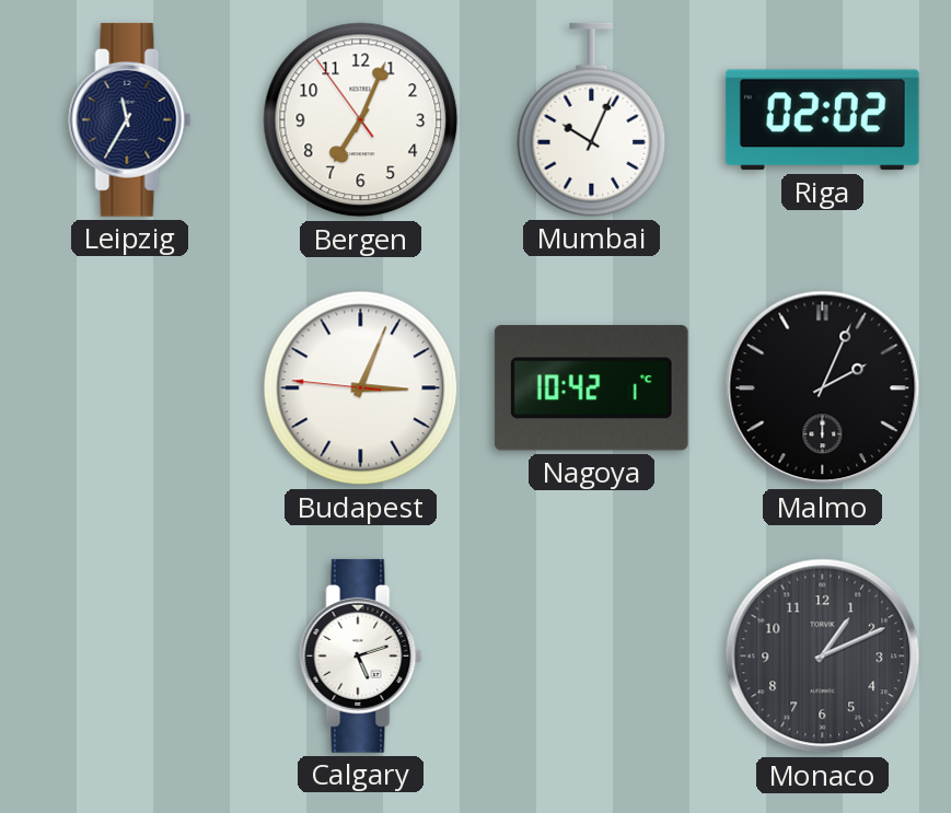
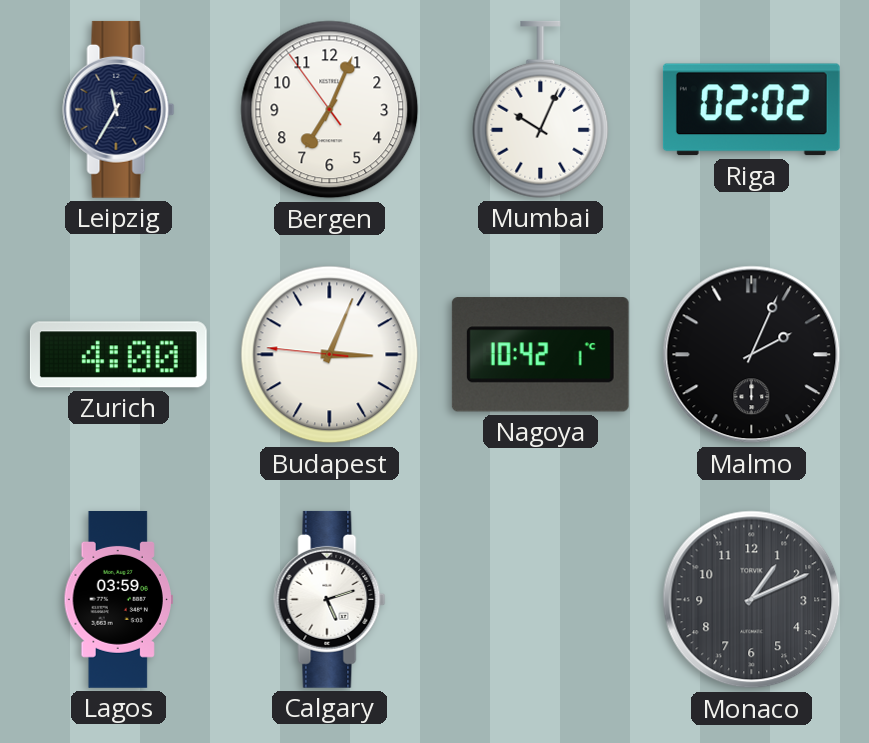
Zurich: none -> 4:00
Lagos: none -> 03:59
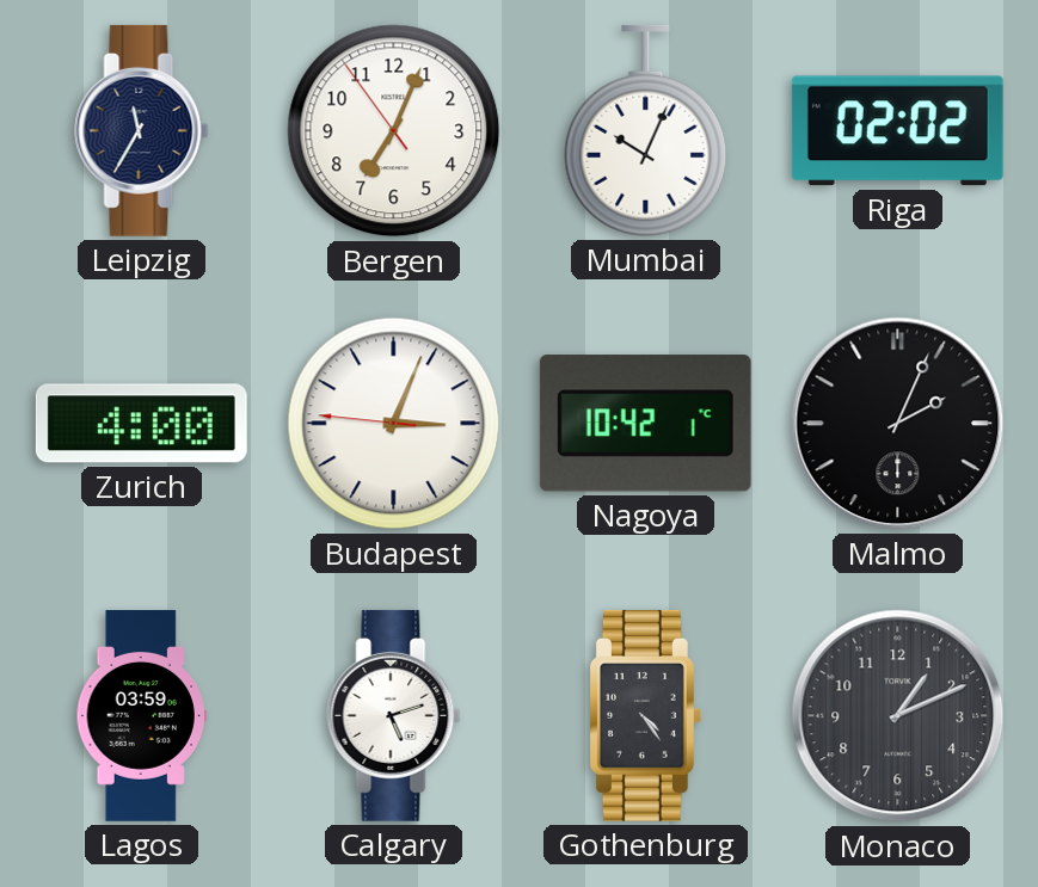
Gothenburg: none -> 4:24
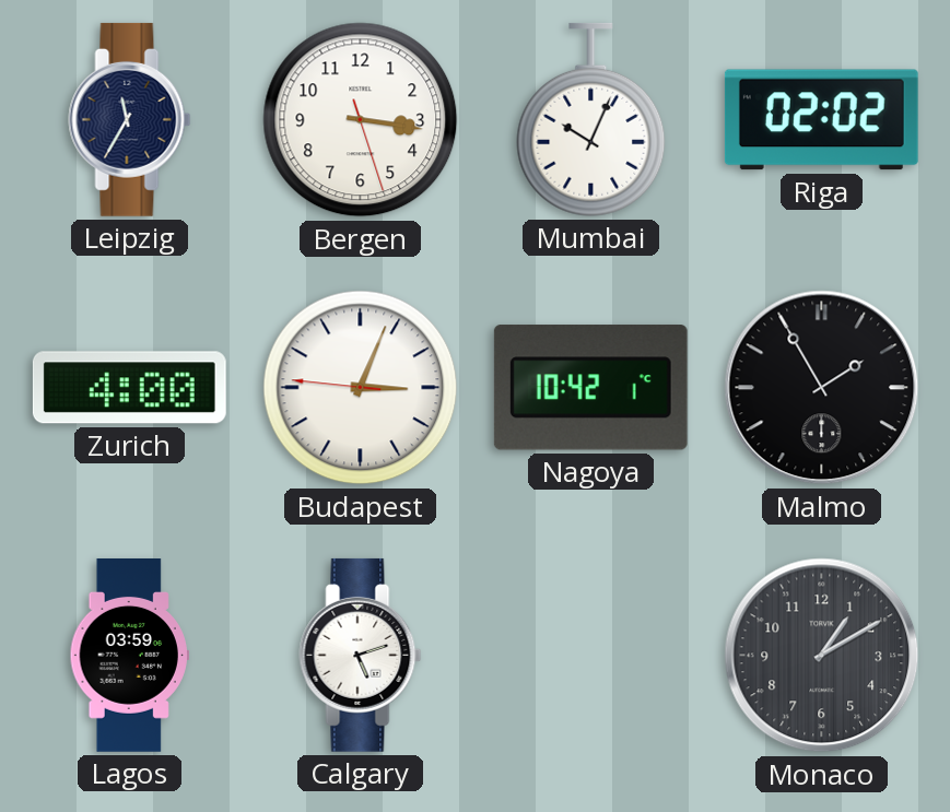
Bergen: 7:03 -> 3:16
Malmo: 2:04 -> 1:55
Gothenburg: 4:24 -> none
Monaco: 1:11 -> 1:10
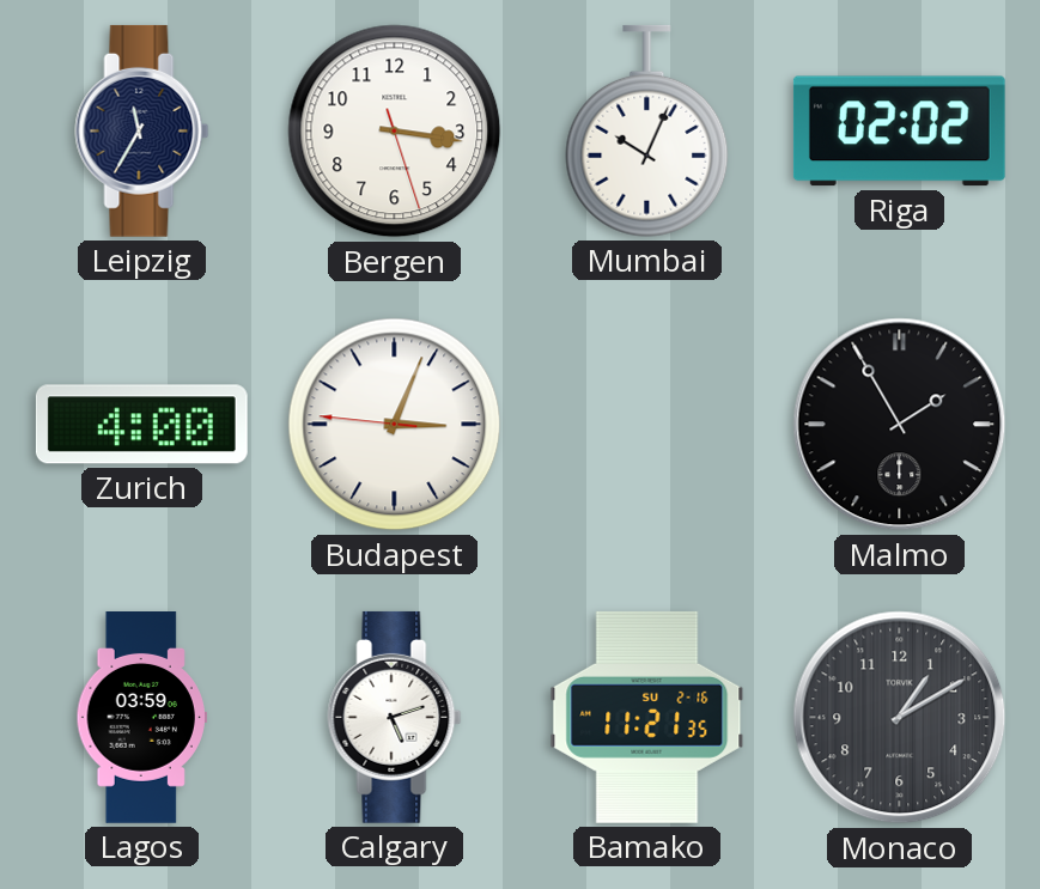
Nagoya: 10:42 -> none
Bamako: none -> 11:21
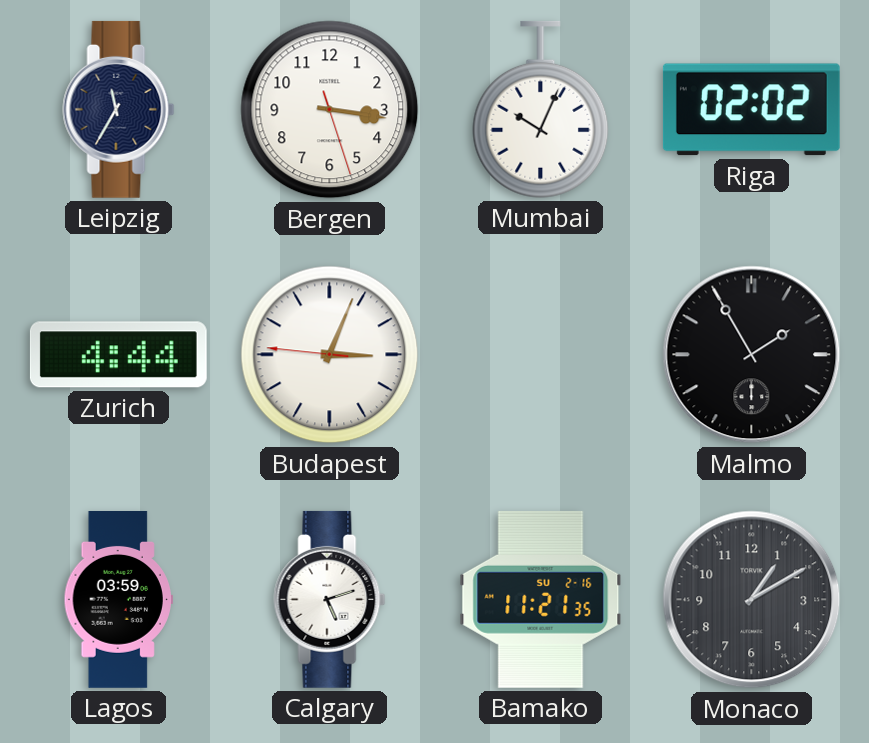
Zurich: 4:00 -> 4:44
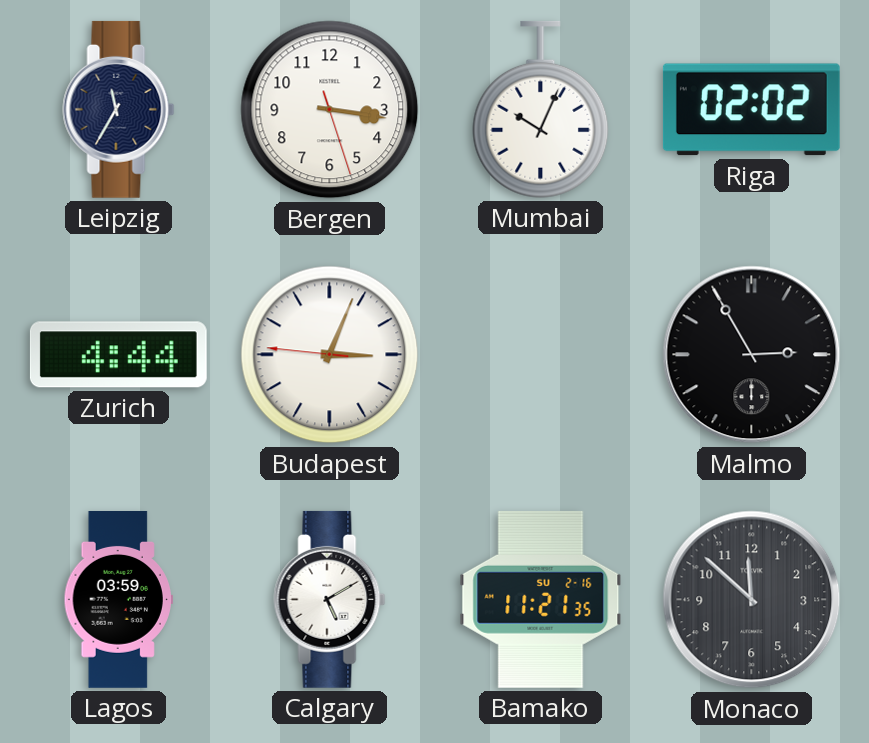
Malmo: 1:55 -> 2:55
Calgary: 5:12 -> 5:10
Monaco: 1:10 -> 11:52
